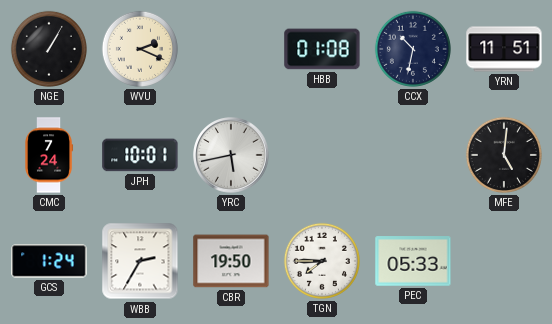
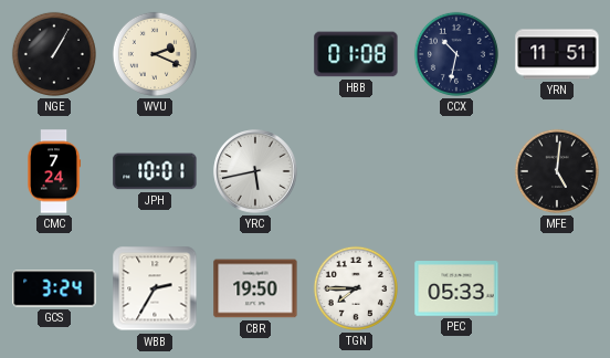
GCS: 1:24 -> 3:24
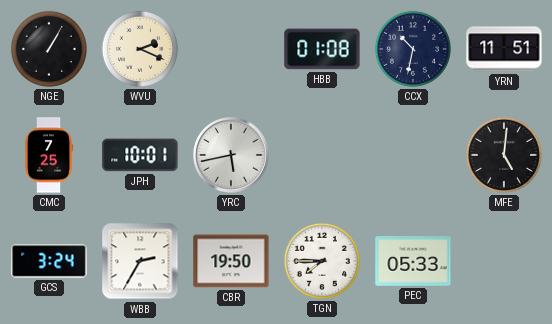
CMC: 7:24 -> 7:25
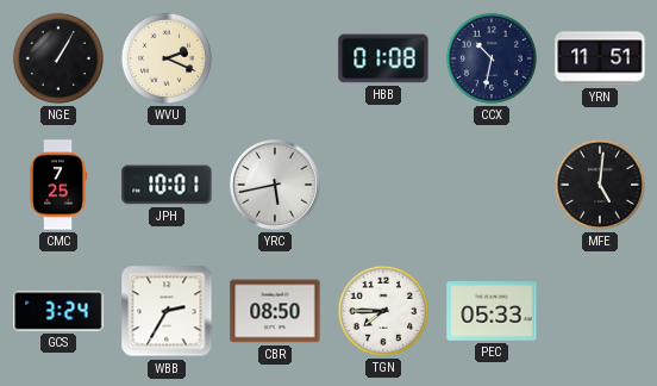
CBR: 19:50 -> 08:50
